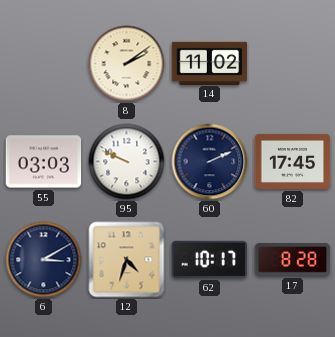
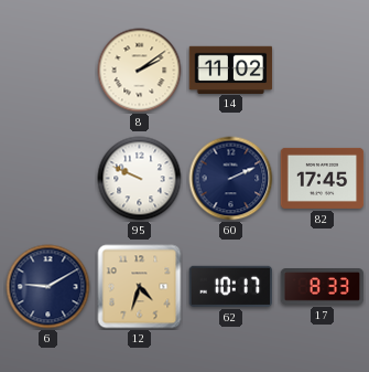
55: 03:03 -> none
6: 3:10 -> 9:10
17: 8:28 -> 8:33
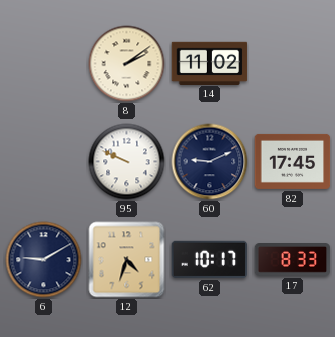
60: 2:11 -> 9:11
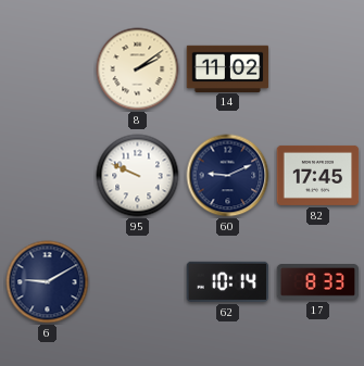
12: 4:33 -> none
62: 10:17 -> 10:14
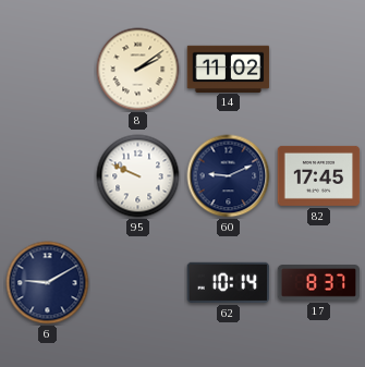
17: 8:33 -> 8:37
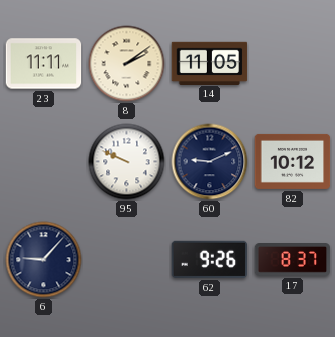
23: none -> 11:11
14: 11:02 -> 11:05
82: 17:45 -> 10:12
6: 9:10 -> 9:07
62: 10:14 -> 9:26
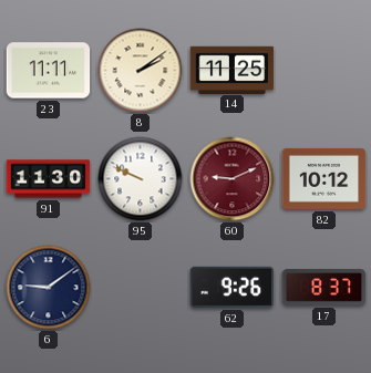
14: 11:05 -> 11:25
91: none -> 11:30
60 dial: navy -> burgundy
6: 9:07 -> 9:09
